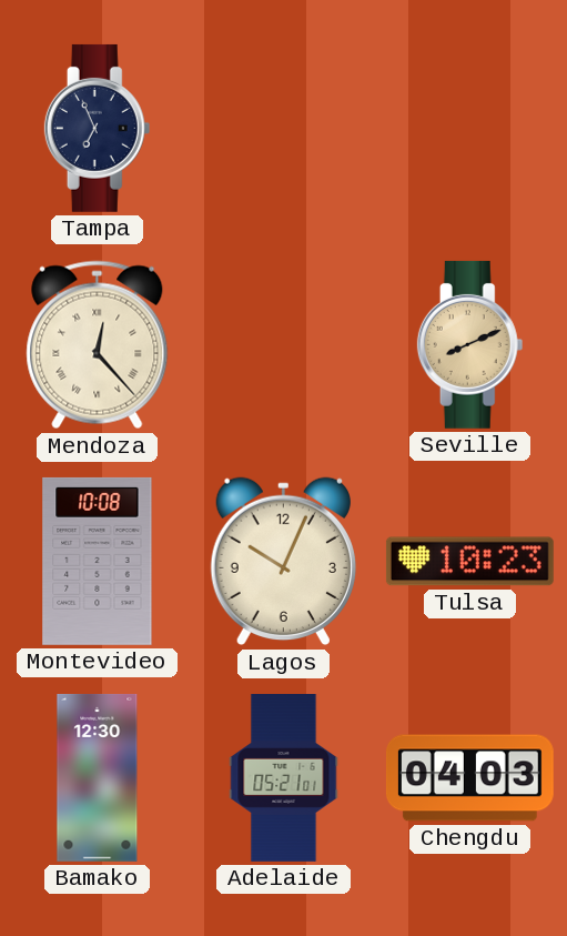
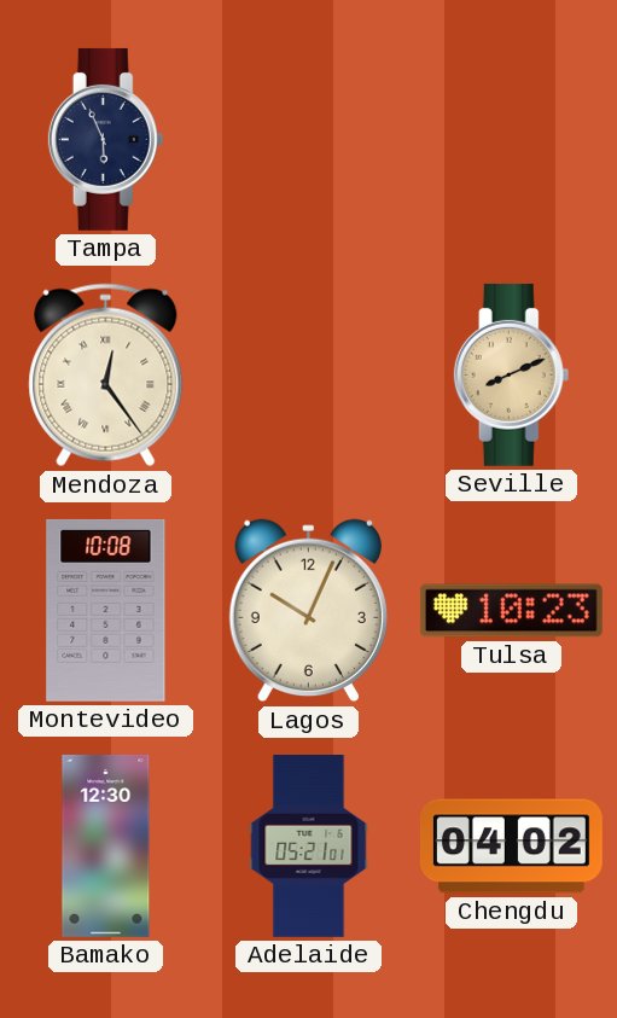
Tampa: 6:56 -> 5:56
Mendoza: 12:23 -> 12:24
Chengdu: 04:03 -> 04:02
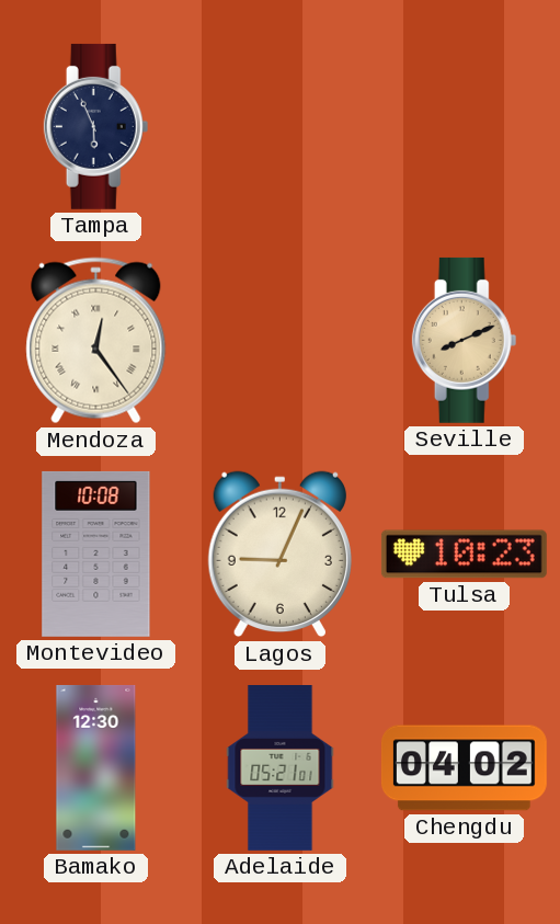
Lagos: 10:04 -> 9:04
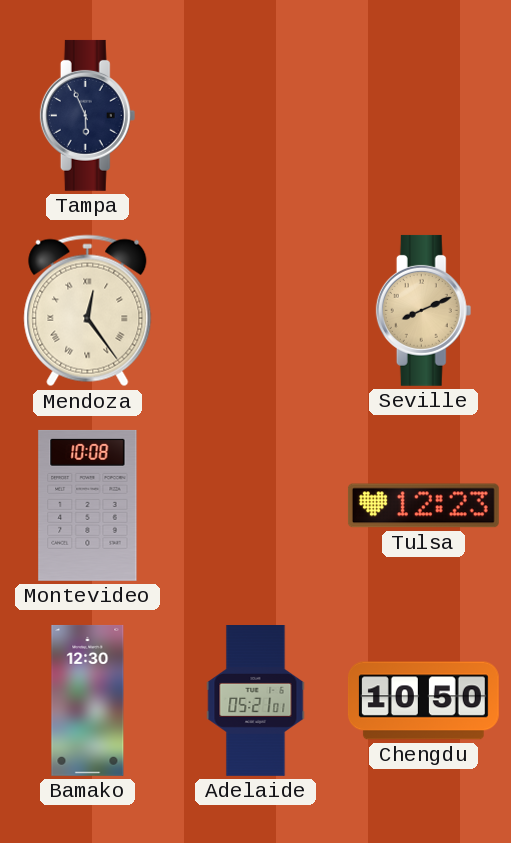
Lagos: 9:04 -> none
Tulsa: 10:23 -> 12:23
Chengdu: 04:02 -> 10:50
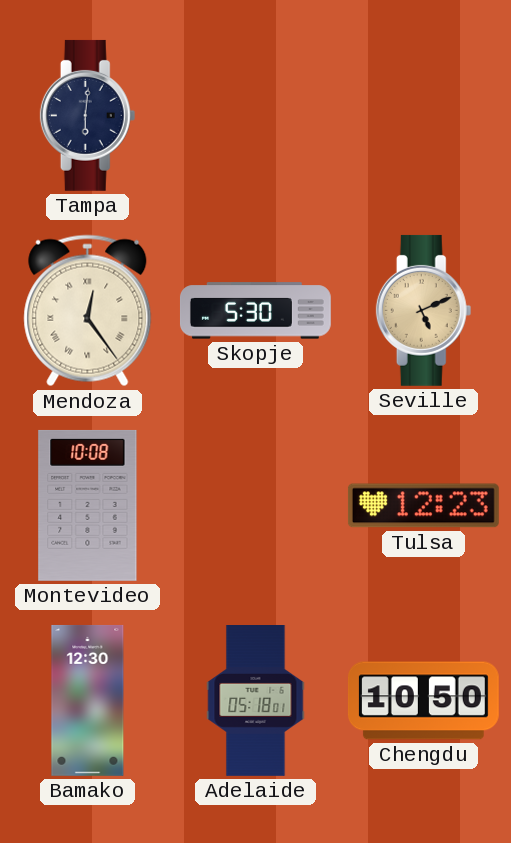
Tampa: 5:56 -> 6:01
Skopje: none -> 5:30
Seville: 8:11 -> 5:11
Adelaide: 05:21 -> 05:18
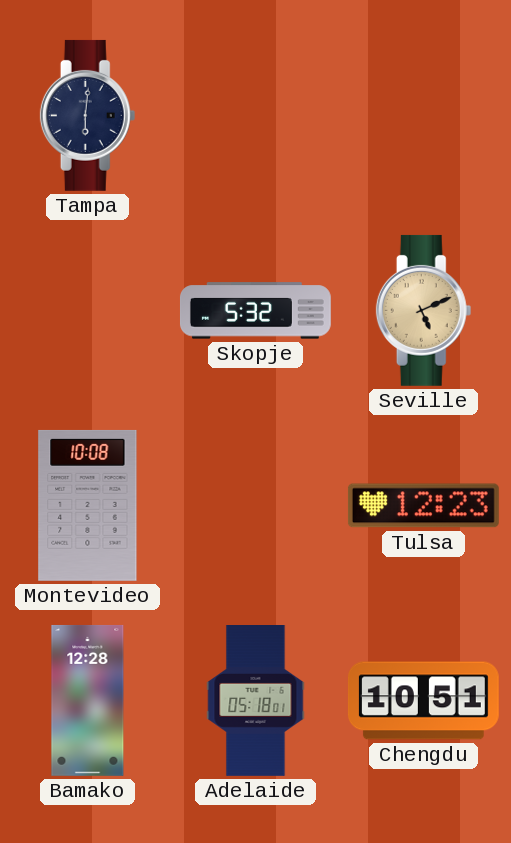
Mendoza: 12:24 -> none
Skopje: 5:30 -> 5:32
Bamako: 12:30 -> 12:28
Chengdu: 10:50 -> 10:51
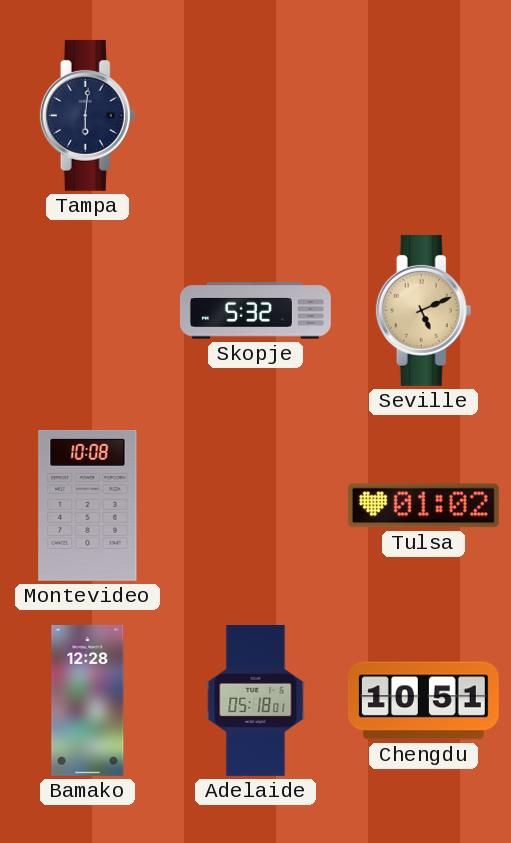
Tulsa: 12:23 -> 01:02
